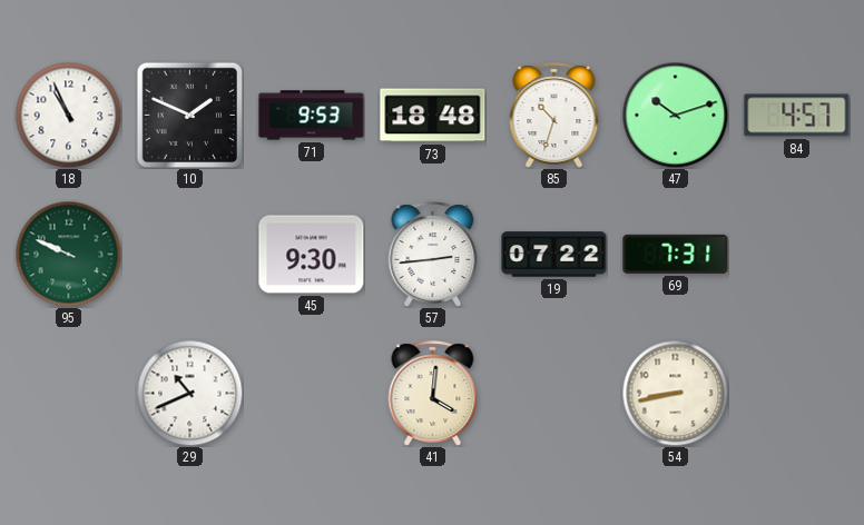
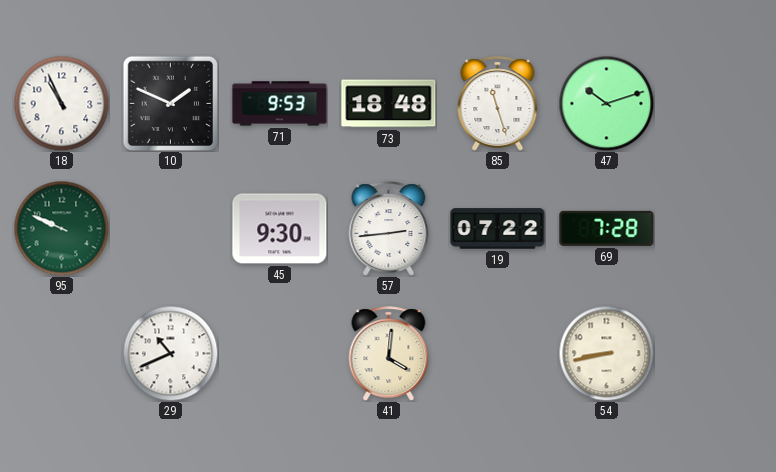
85: 10:33 -> 11:27
84: 4:57 -> none
69: 7:31 -> 7:28
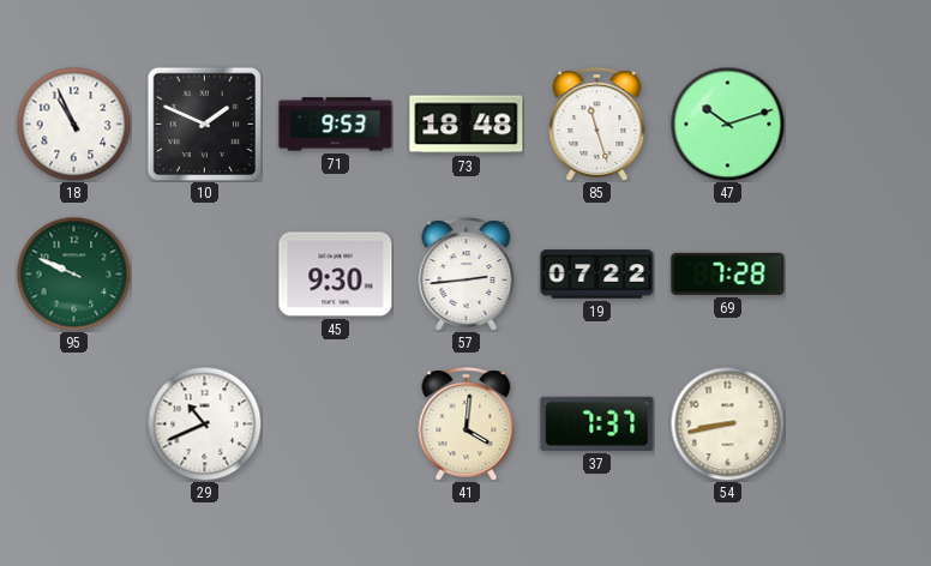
37: none -> 7:37
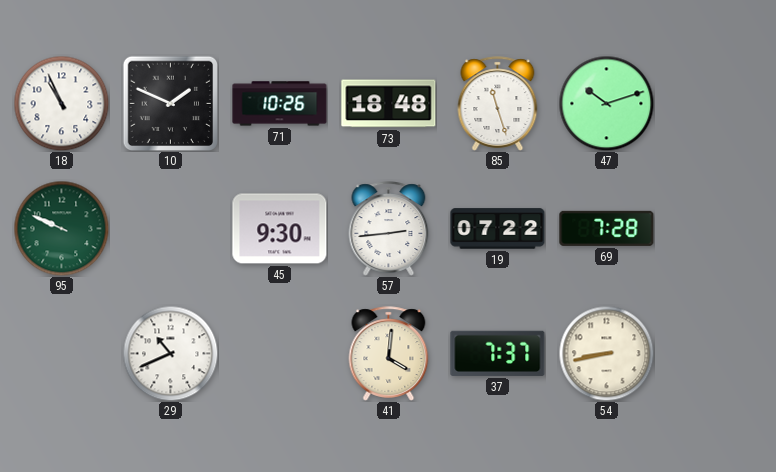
71: 9:53 -> 10:26
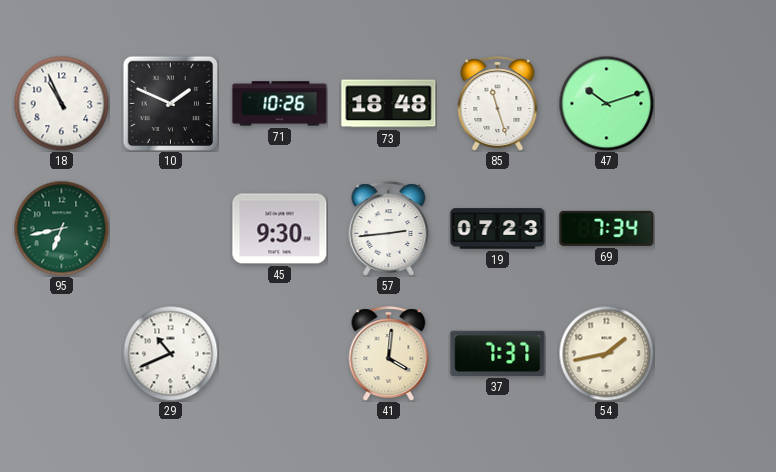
95: 9:49 -> 6:43
19: 07:22 -> 07:23
69: 7:28 -> 7:34
54: 8:43 -> 1:43
